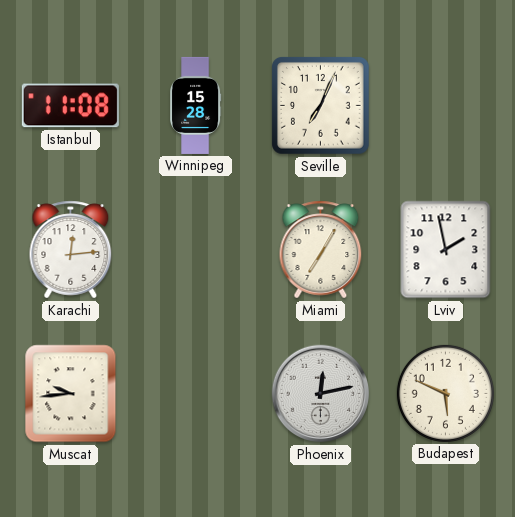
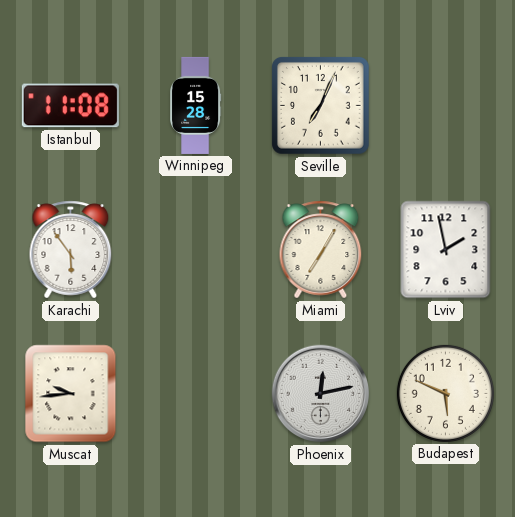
Karachi: 12:14 -> 5:54
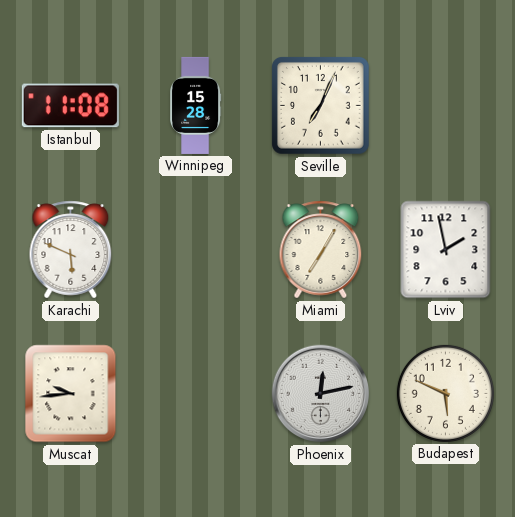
Karachi: 5:54 -> 5:49
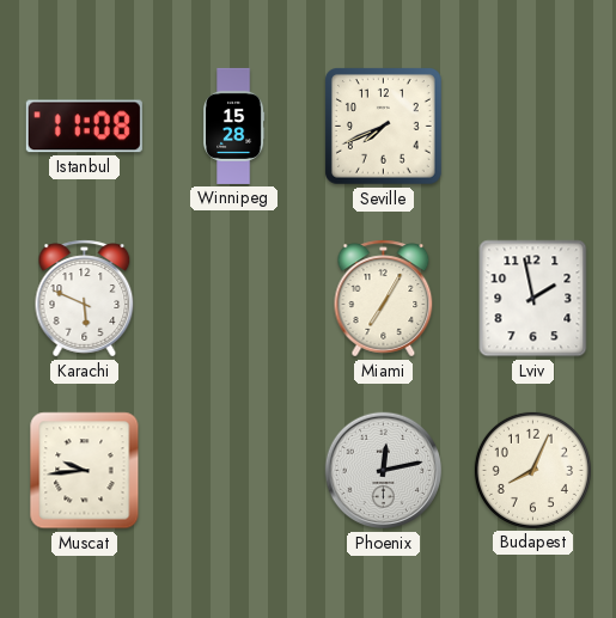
Seville: 7:04 -> 7:41
Budapest: 5:49 -> 8:04
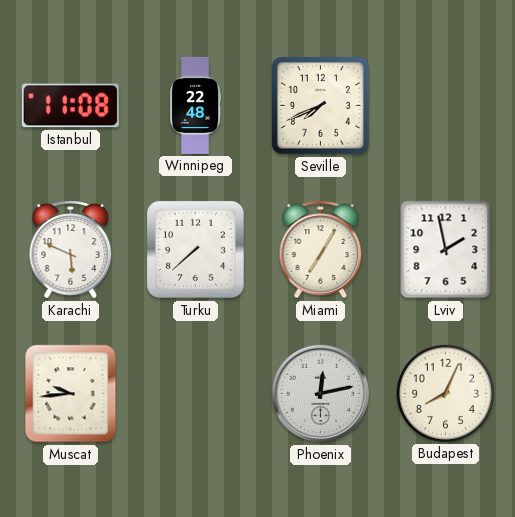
Winnipeg: 15:28 -> 22:48
Turku: none -> 7:38
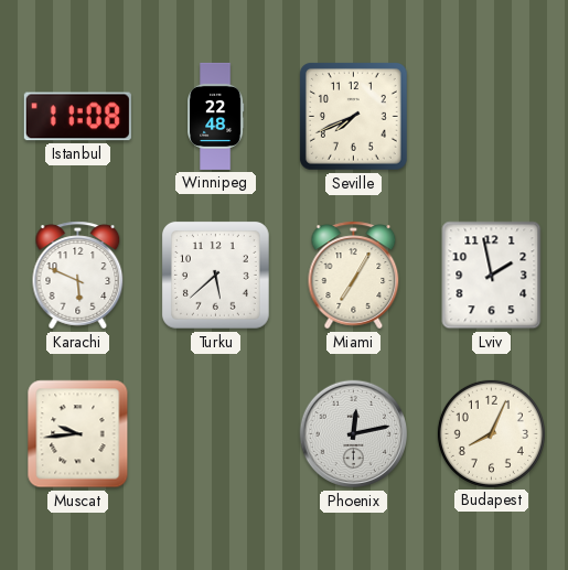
Turku: 7:38 -> 5:38
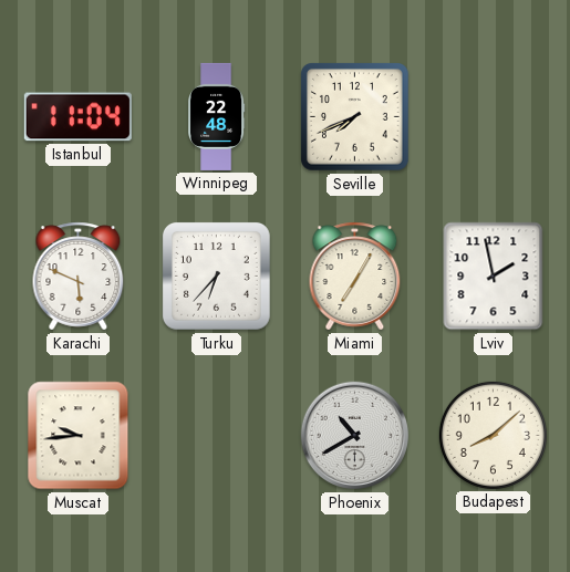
Istanbul: 11:08 -> 11:04
Turku: 5:38 -> 6:37
Phoenix: 12:13 -> 10:40
Budapest: 8:04 -> 8:08
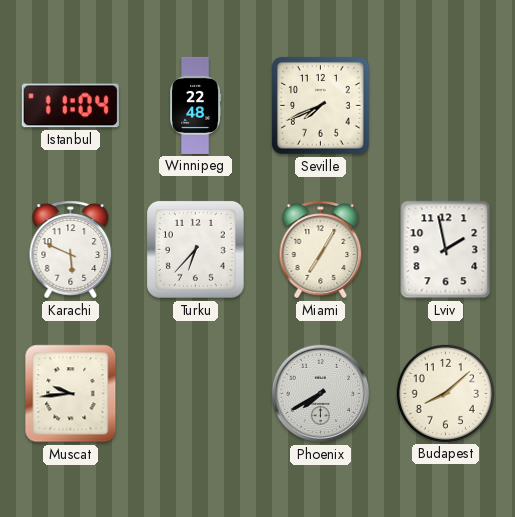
Phoenix: 10:40 -> 7:40
